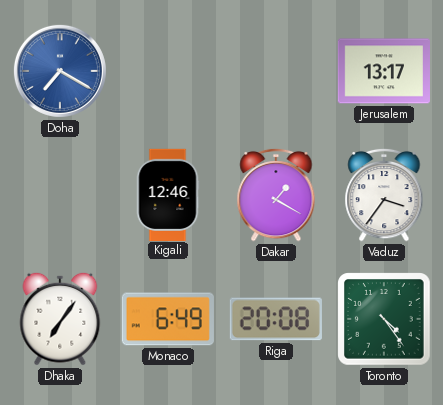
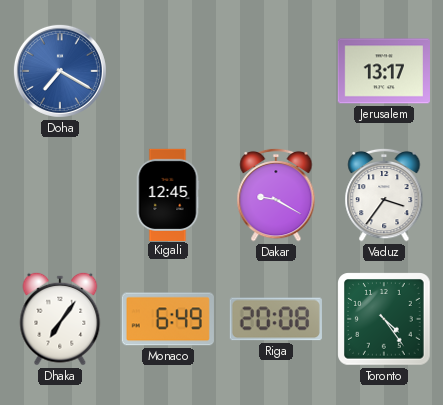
Kigali: 12:46 -> 12:45
Dakar: 1:20 -> 9:20
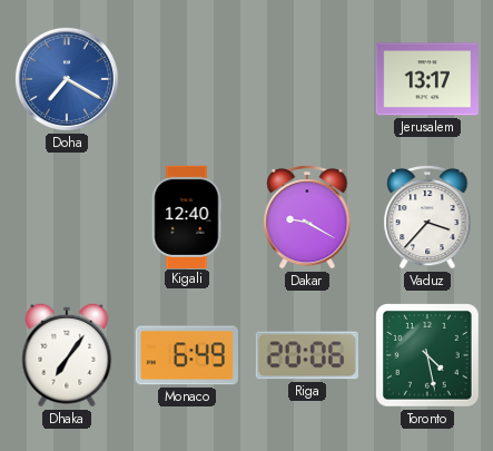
Kigali: 12:45 -> 12:40
Vaduz: 3:36 -> 3:37
Riga: 20:08 -> 20:06
Toronto: 4:24 -> 4:28
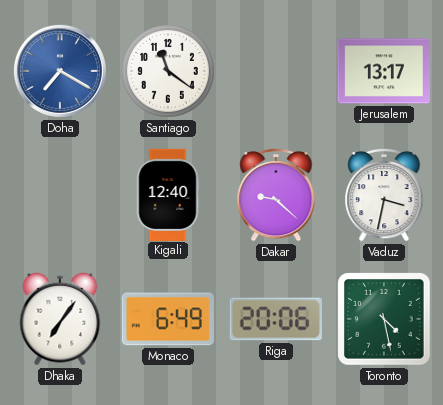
Santiago: none -> 11:21
Dakar: 9:20 -> 9:22
Vaduz: 3:37 -> 3:32
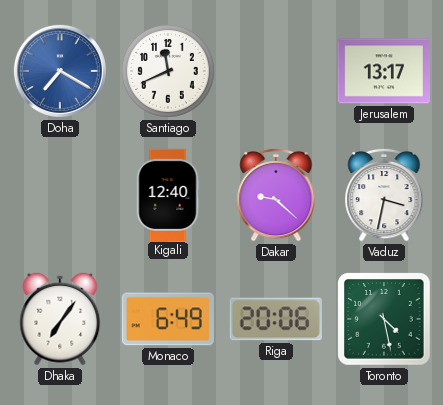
Santiago: 11:21 -> 11:41
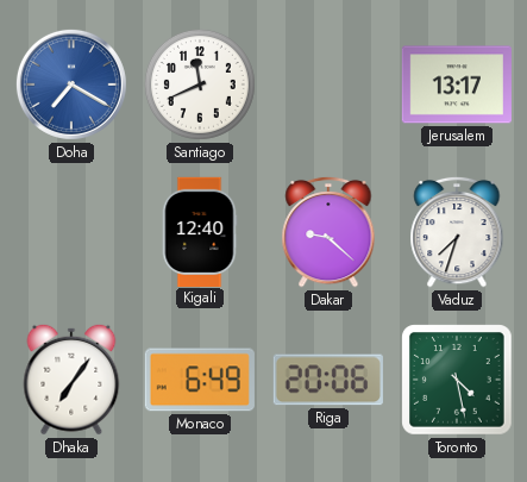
Vaduz: 3:32 -> 7:33
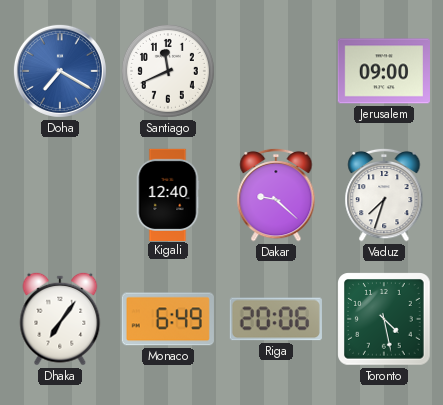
Jerusalem: 13:17 -> 09:00
